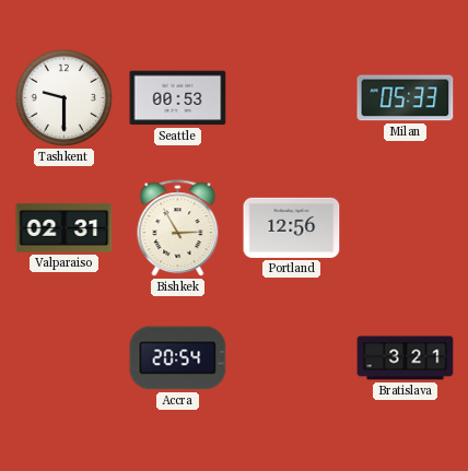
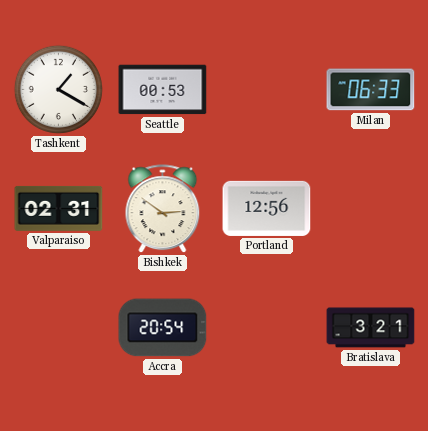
Tashkent: 9:30 -> 1:20
Milan: 05:33 -> 06:33
Bishkek: 2:55 -> 2:51
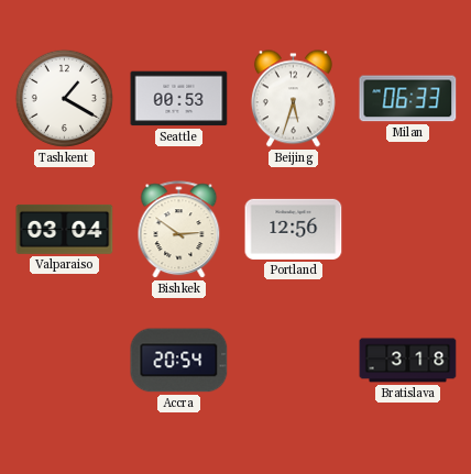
Beijing: none -> 5:33
Valparaiso: 02:31 -> 03:04
Bratislava: 3:21 -> 3:18
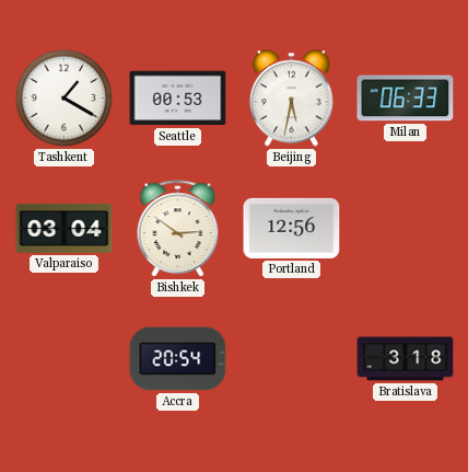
Beijing: 5:33 -> 5:32
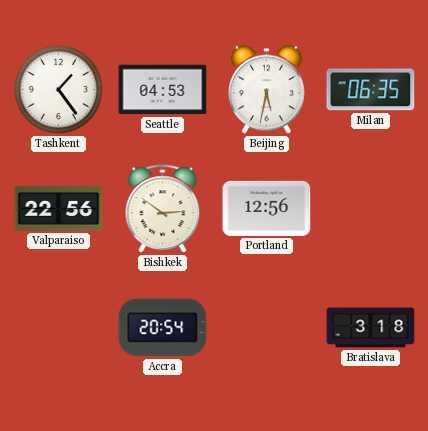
Tashkent: 1:20 -> 1:24
Seattle: 00:53 -> 04:53
Milan: 06:33 -> 06:35
Valparaiso: 03:04 -> 22:56
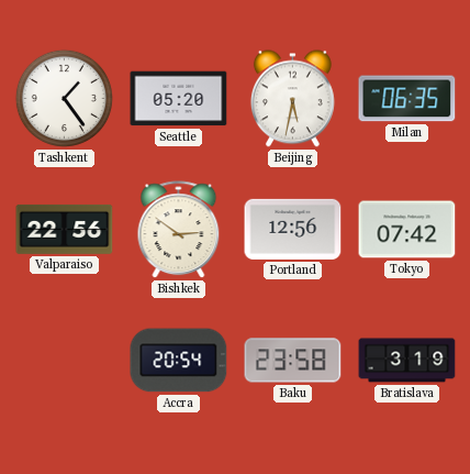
Seattle: 04:53 -> 05:20
Tokyo: none -> 07:42
Baku: none -> 23:58
Bratislava: 3:18 -> 3:19
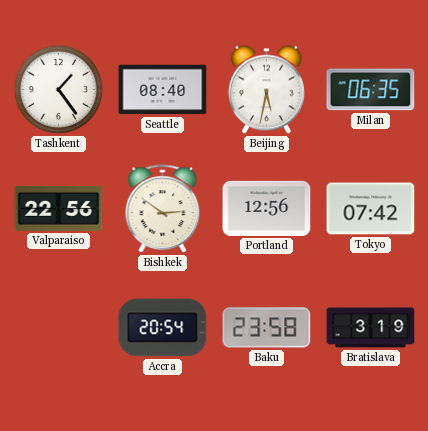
Seattle: 05:20 -> 08:40
